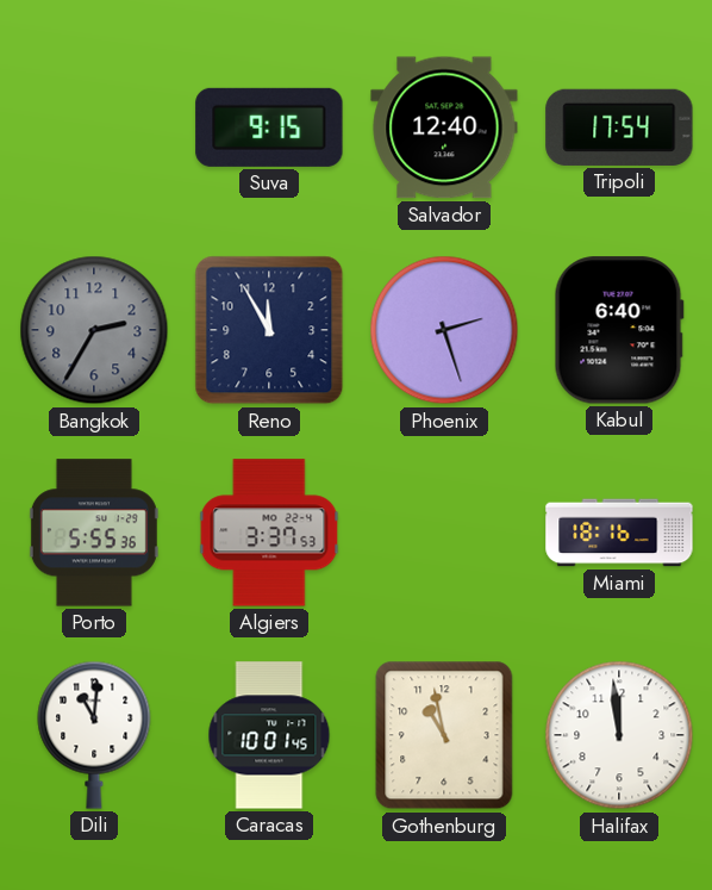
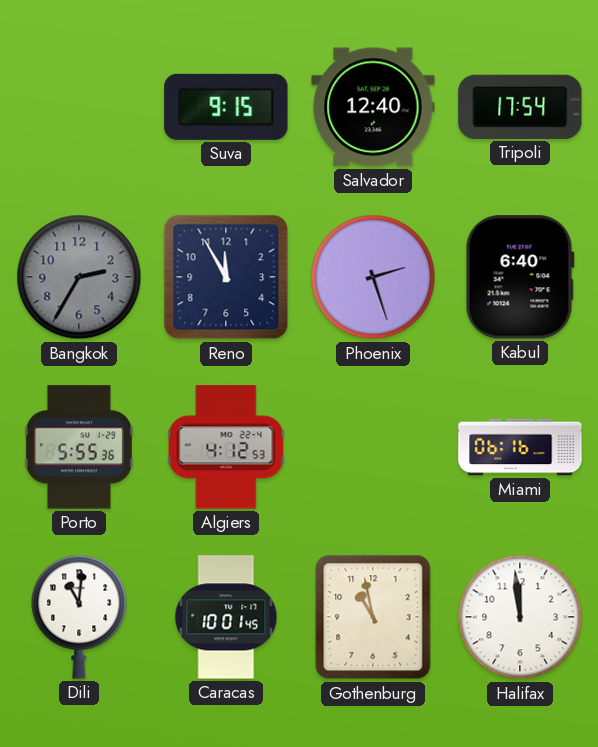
Algiers: 3:37 -> 4:12
Miami: 18:16 -> 06:16
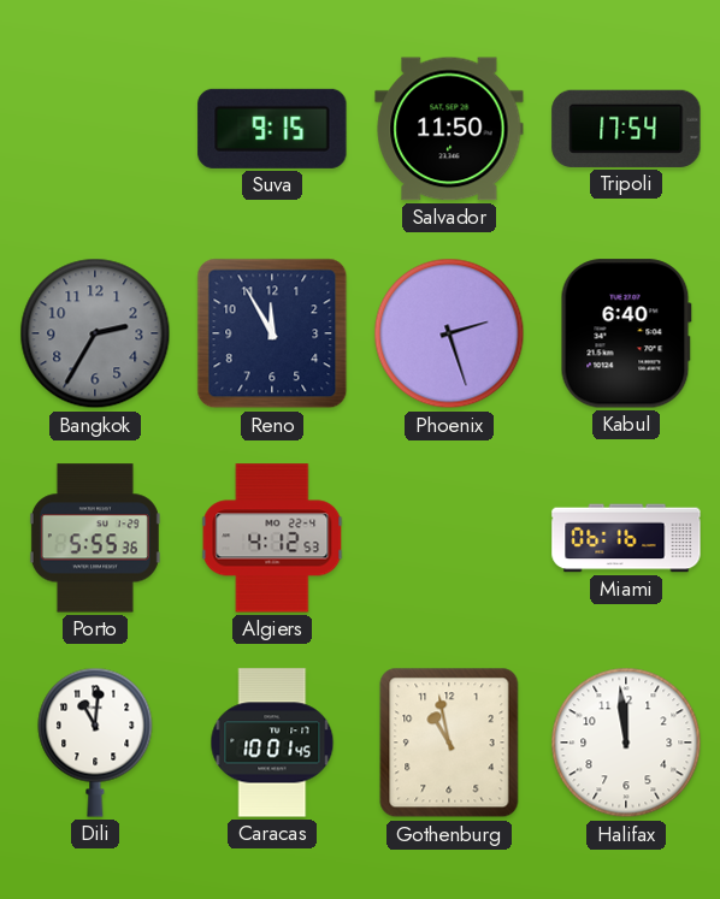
Salvador: 12:40 -> 11:50
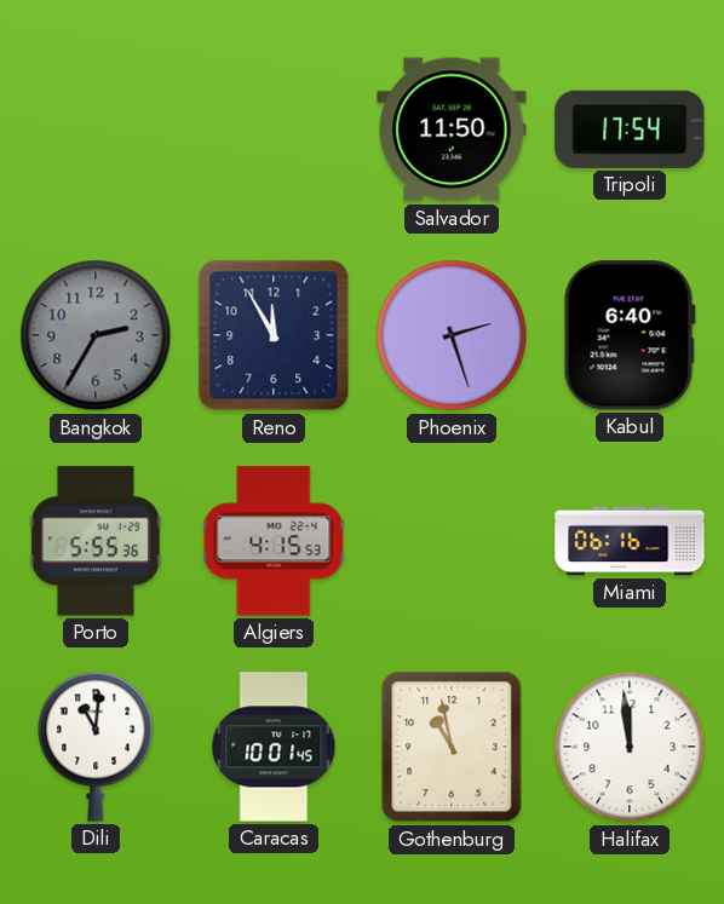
Suva: 9:15 -> none
Algiers: 4:12 -> 4:15
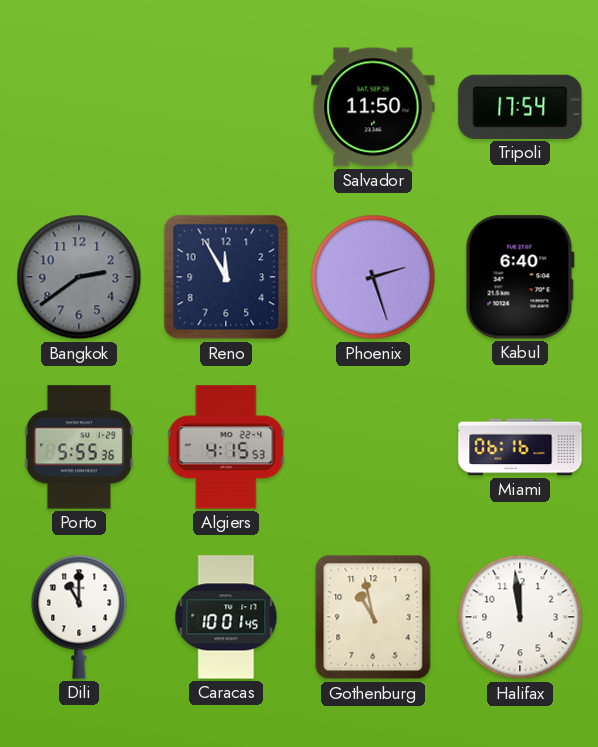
Bangkok: 2:35 -> 2:39
Dili: 11:01 -> 11:00
